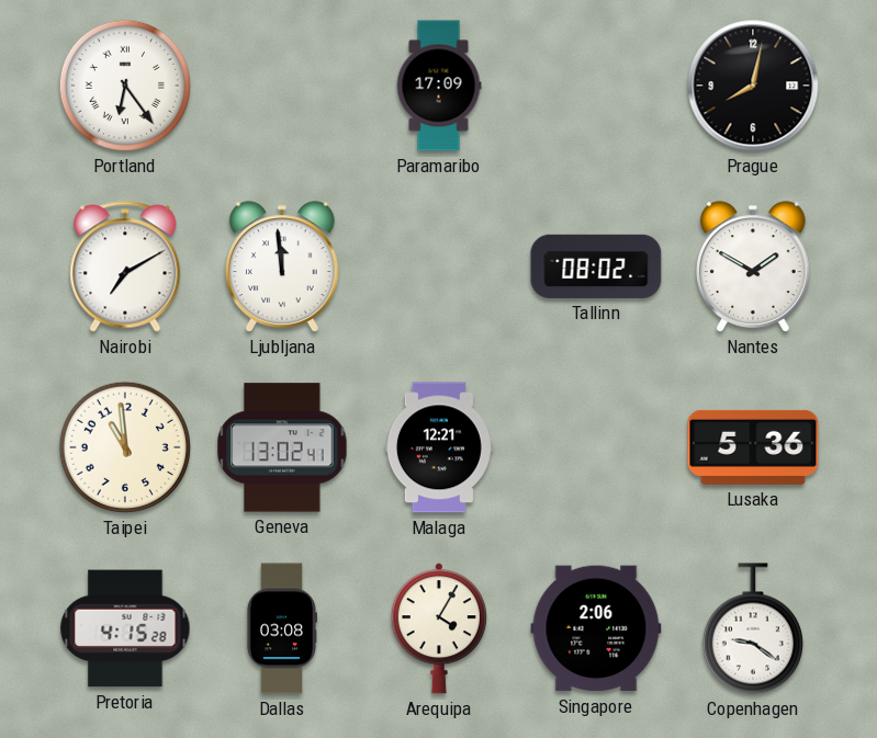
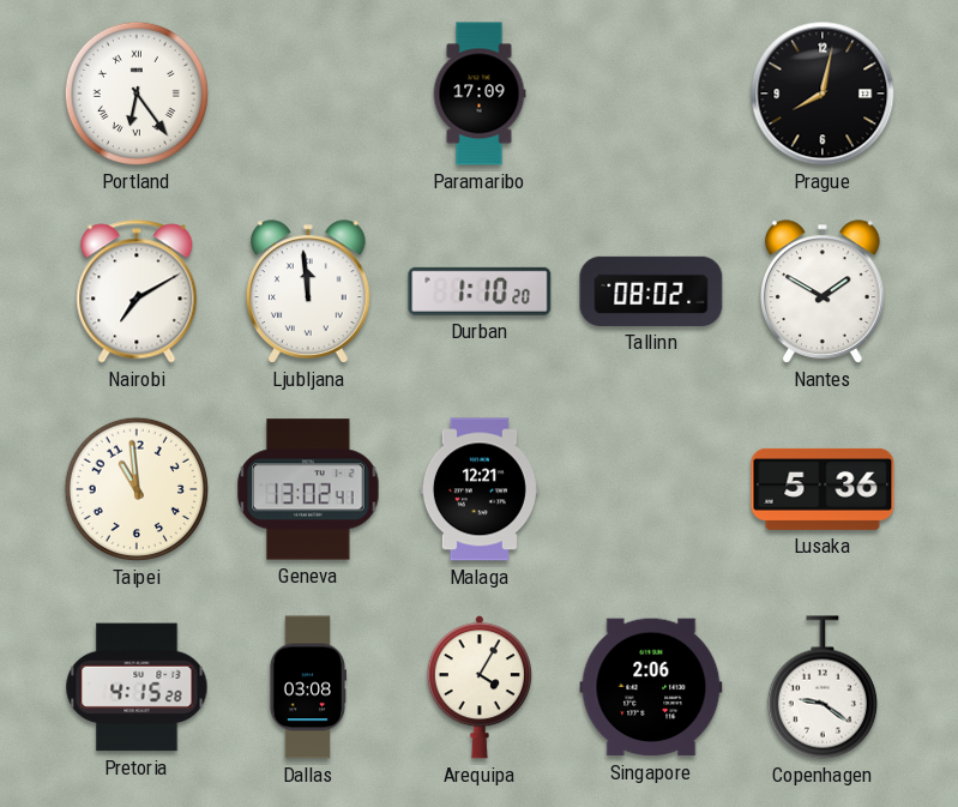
Durban: none -> 1:10
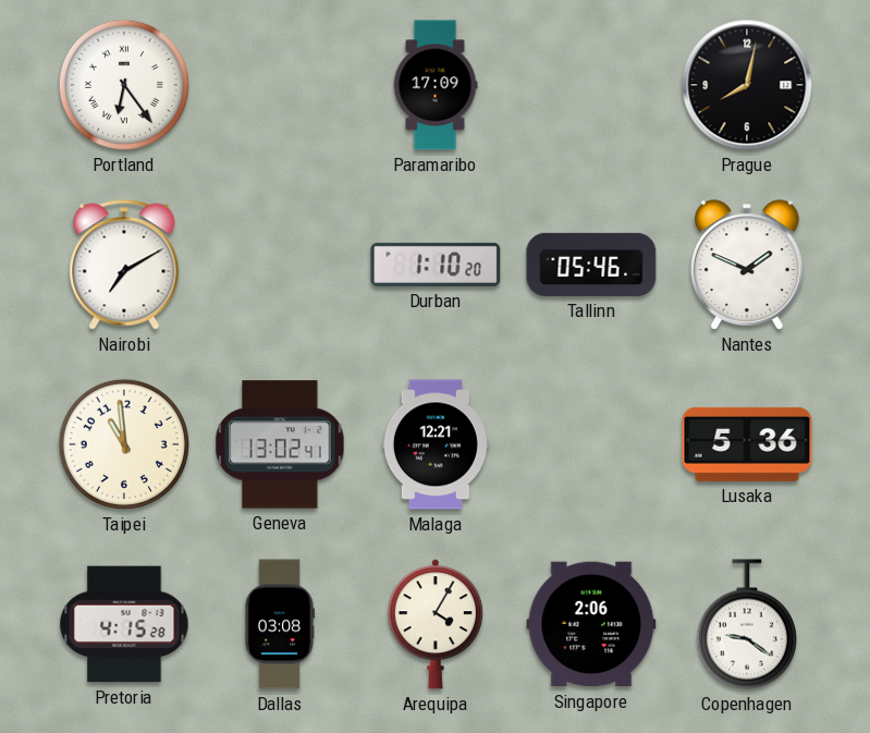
Ljubljana: 11:59 -> none
Tallinn: 08:02 -> 05:46
Nantes: 1:50 -> 1:49
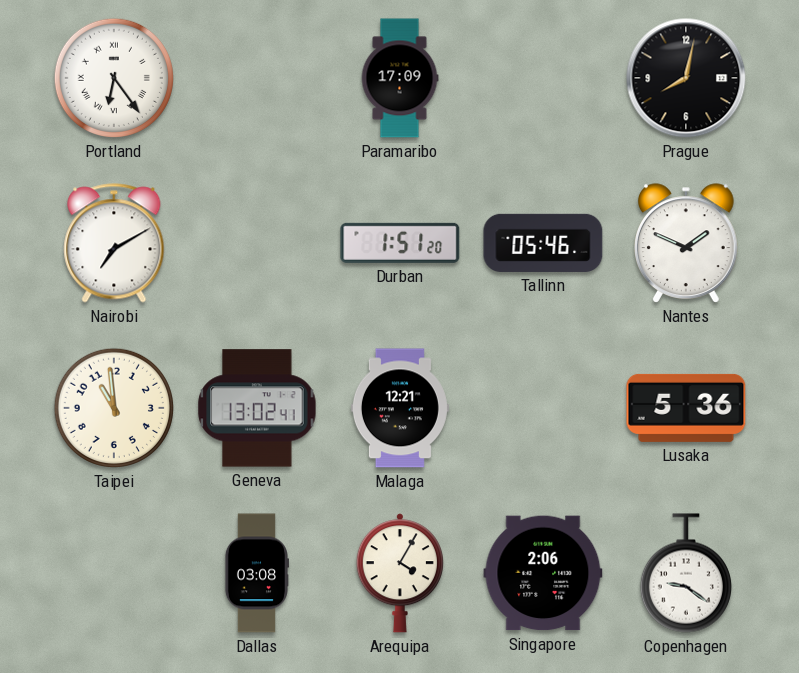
Durban: 1:10 -> 1:51
Pretoria: 4:15 -> none
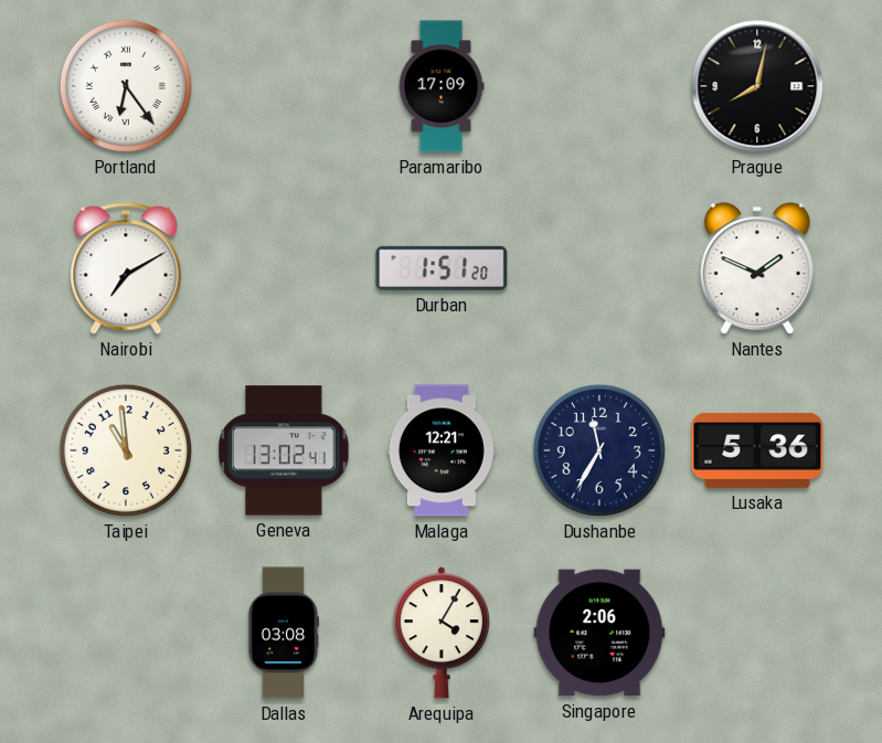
Tallinn: 05:46 -> none
Dushanbe: none -> 11:35
Copenhagen: 9:21 -> none
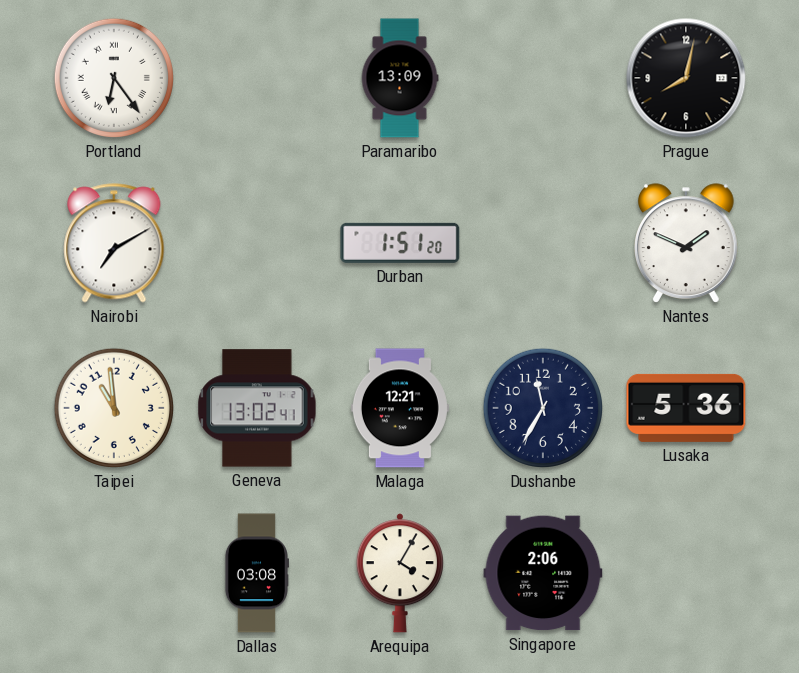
Paramaribo: 17:09 -> 13:09
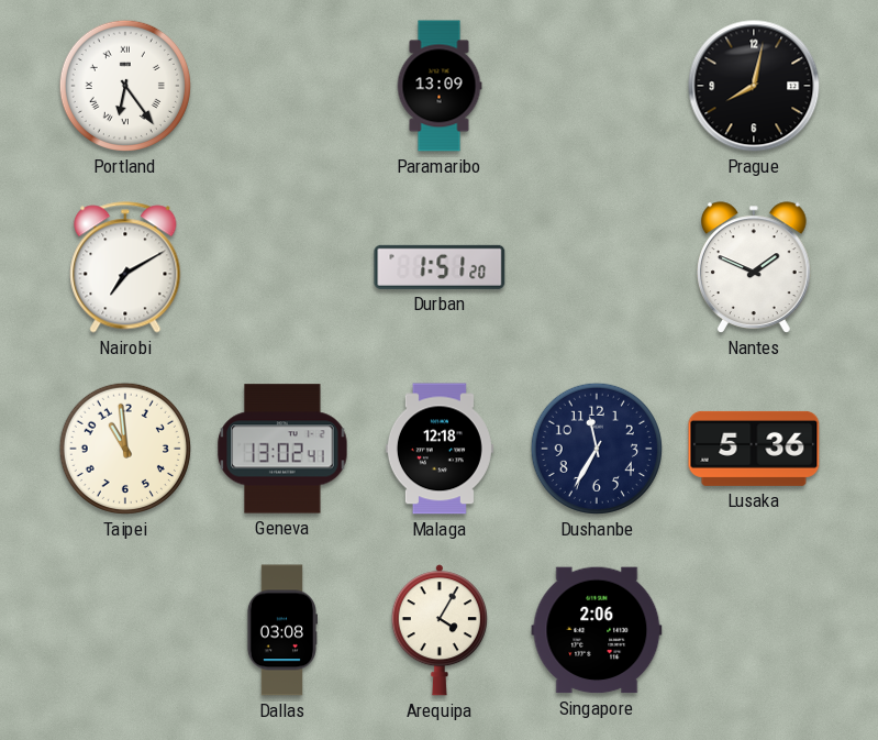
Malaga: 12:21 -> 12:18
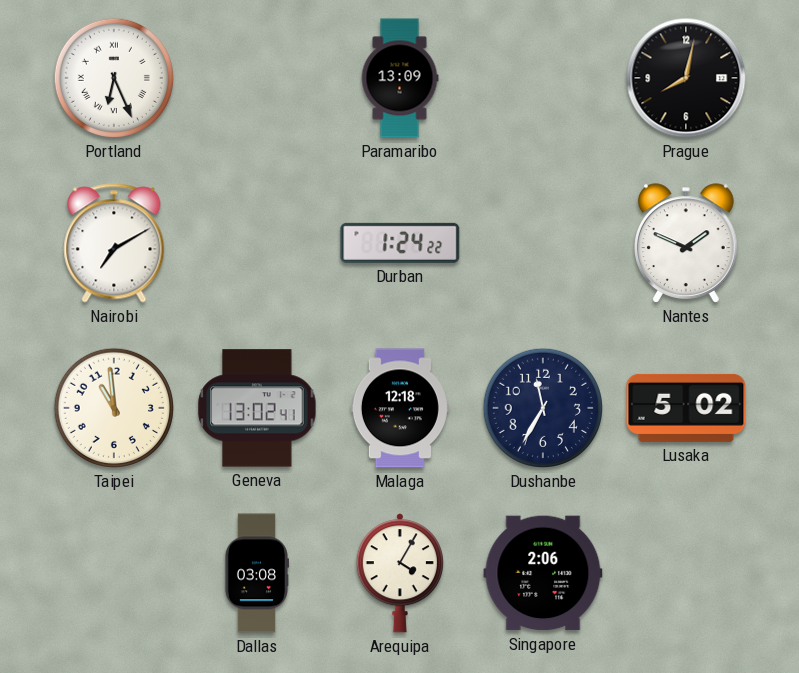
Portland: 6:24 -> 6:26
Durban: 1:51 -> 1:24
Lusaka: 5:36 -> 5:02
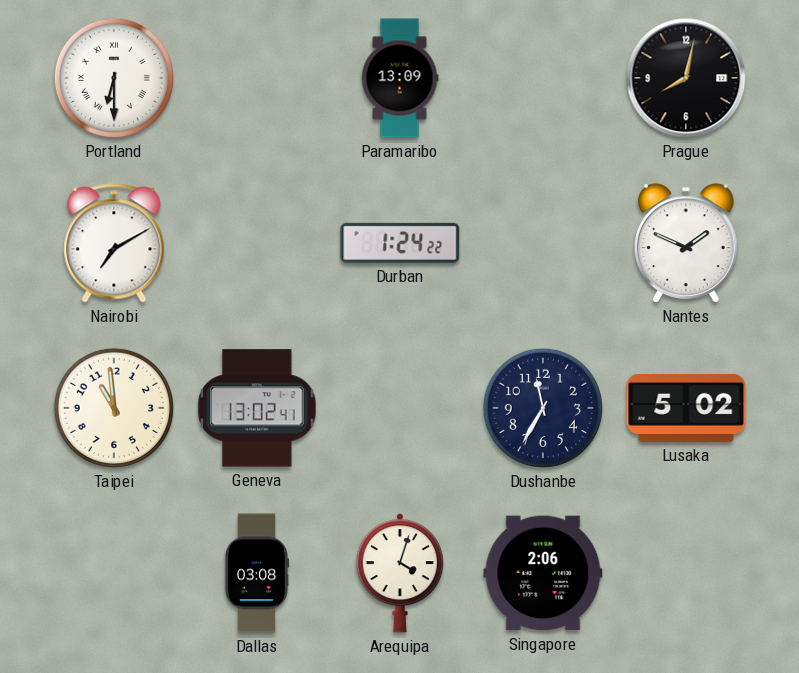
Portland: 6:26 -> 6:30
Malaga: 12:18 -> none
Arequipa: 4:05 -> 4:03
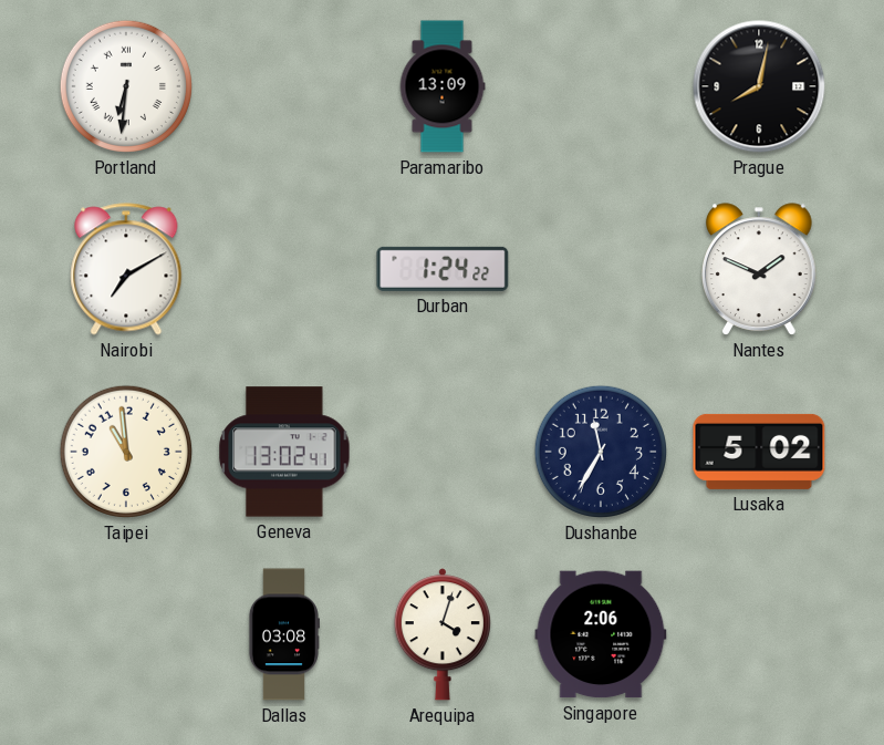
Portland: 6:30 -> 6:31
